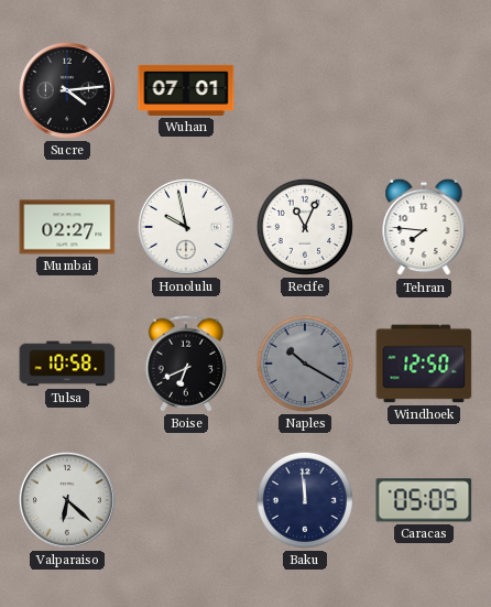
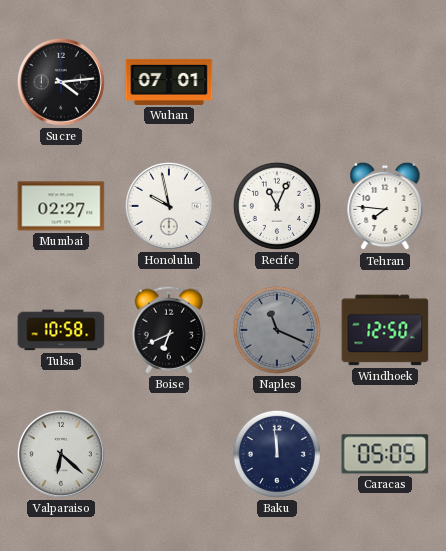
Naples: 10:20 -> 11:19
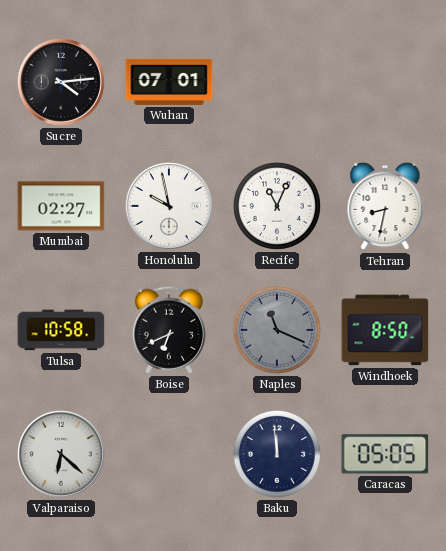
Tehran: 7:46 -> 8:32
Windhoek: 12:50 -> 8:50
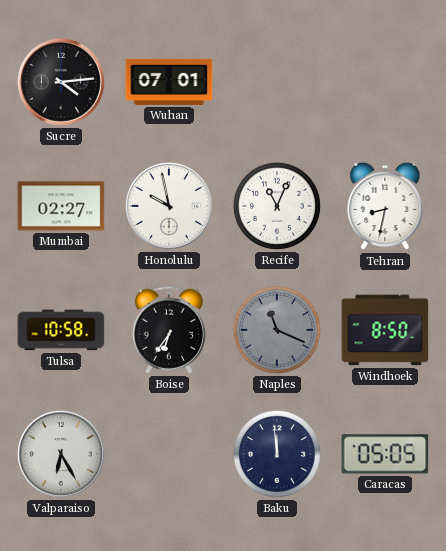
Boise: 6:41 -> 6:36
Valparaiso: 6:22 -> 6:25
